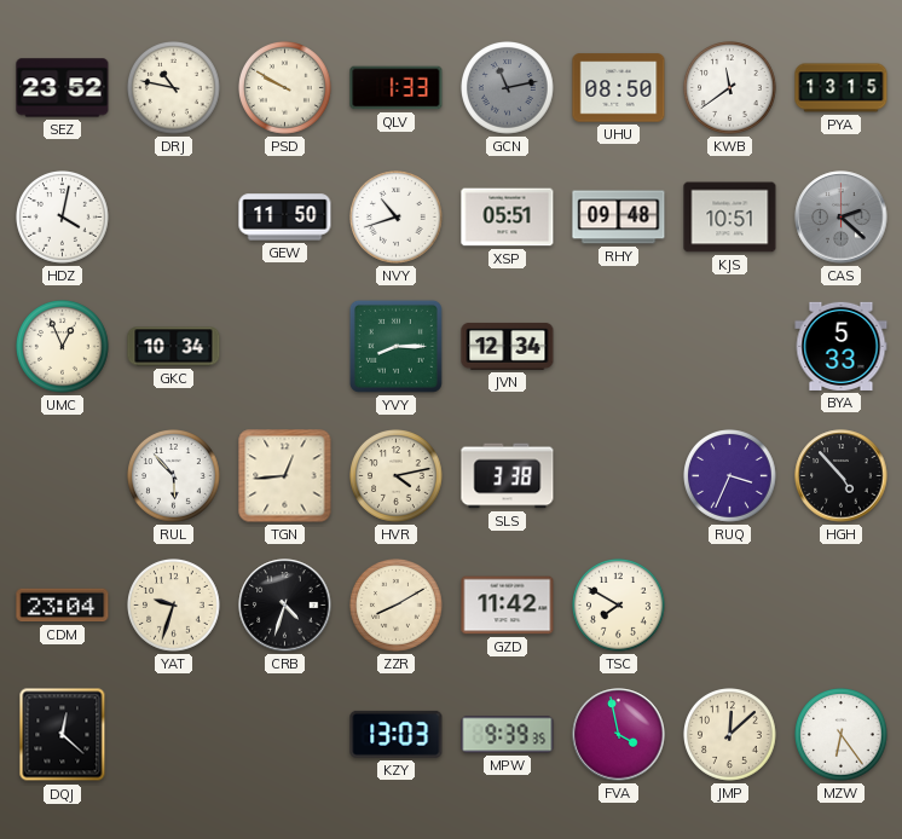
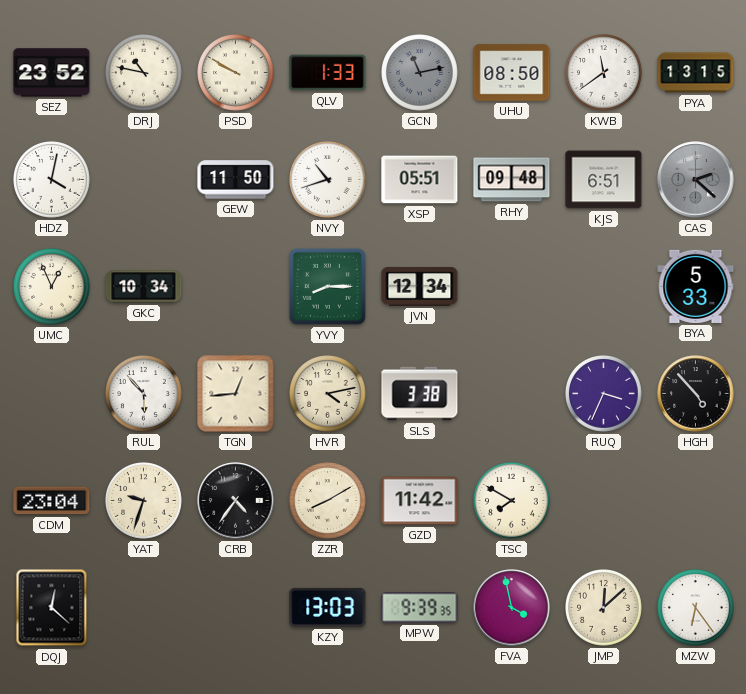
KJS: 10:51 -> 6:51
CRB: 4:33 -> 4:36
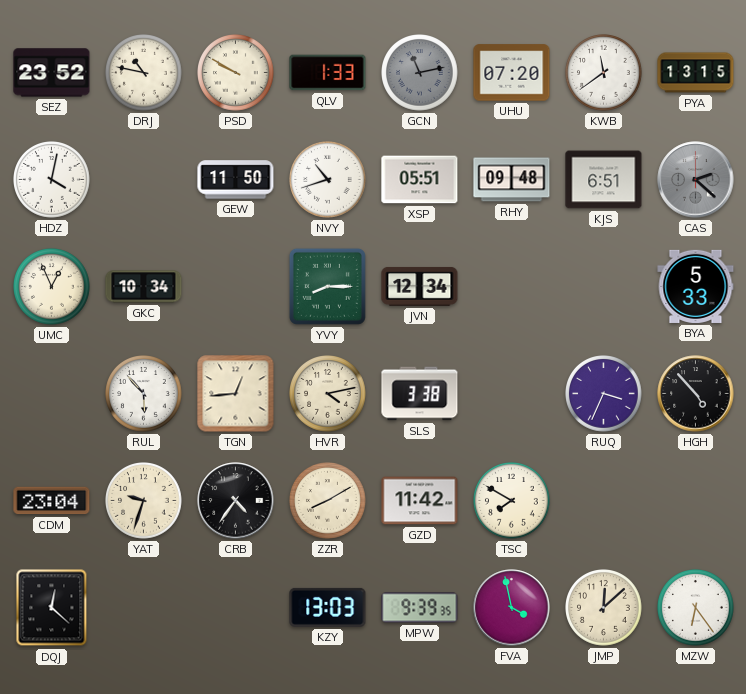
UHU: 08:50 -> 07:20
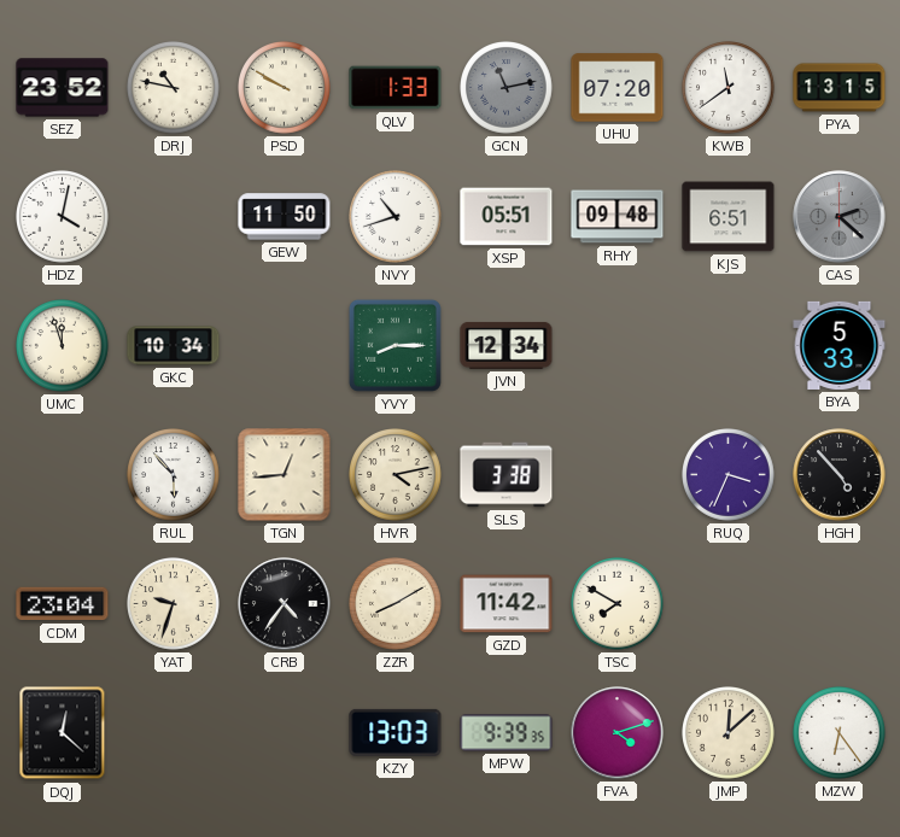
UMC: 12:56 -> 11:57
FVA: 3:58 -> 4:12
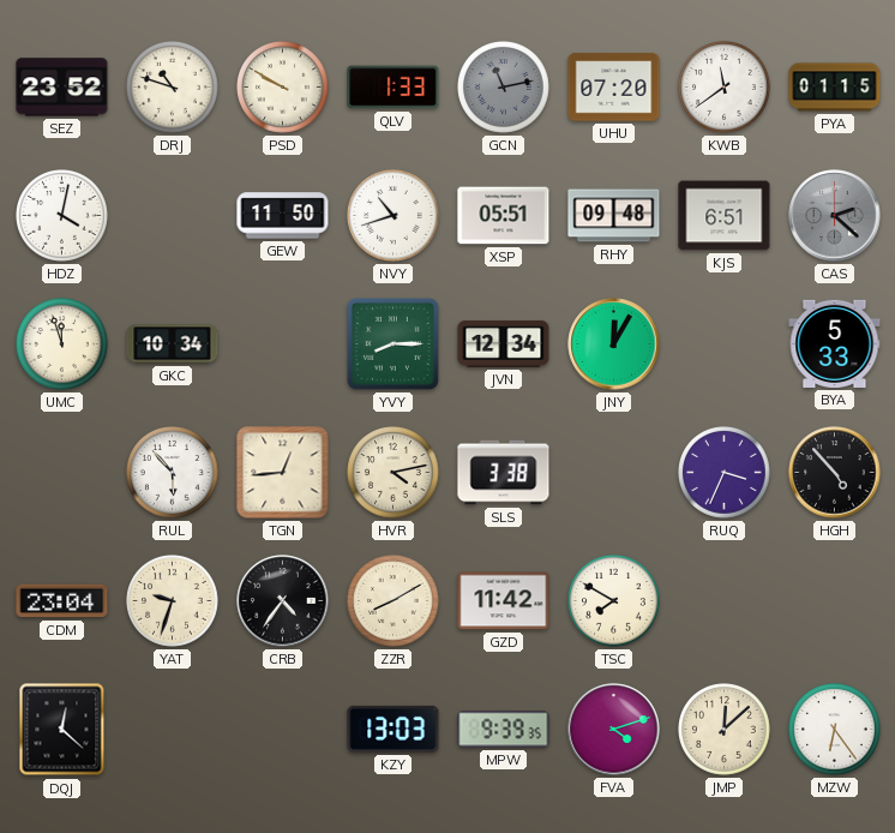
DRJ: 10:47 -> 10:48
PYA: 13:15 -> 01:15
JNY: none -> 12:05
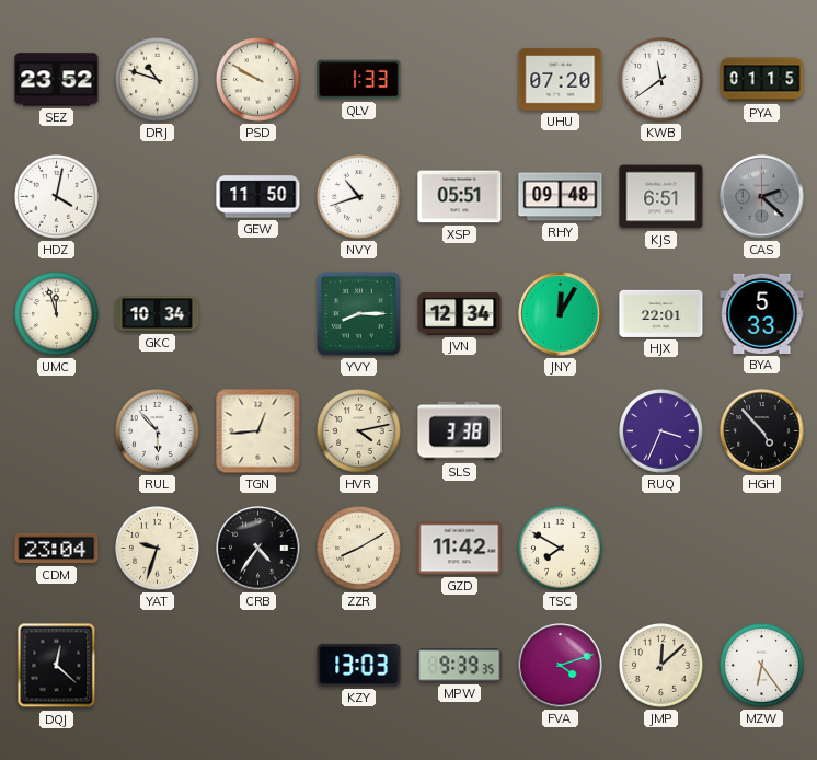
GCN: 11:13 -> none
HJX: none -> 22:01
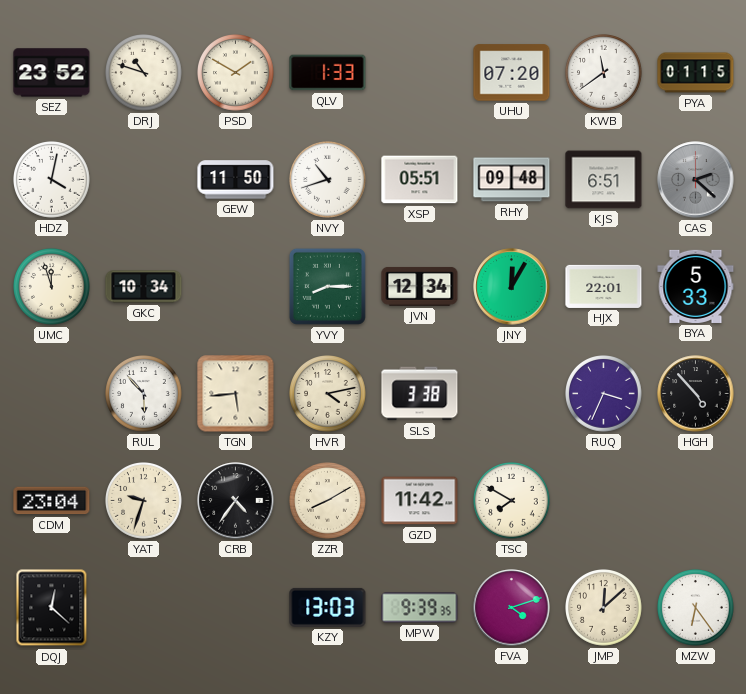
PSD: 9:50 -> 1:50
TGN: 12:44 -> 5:44
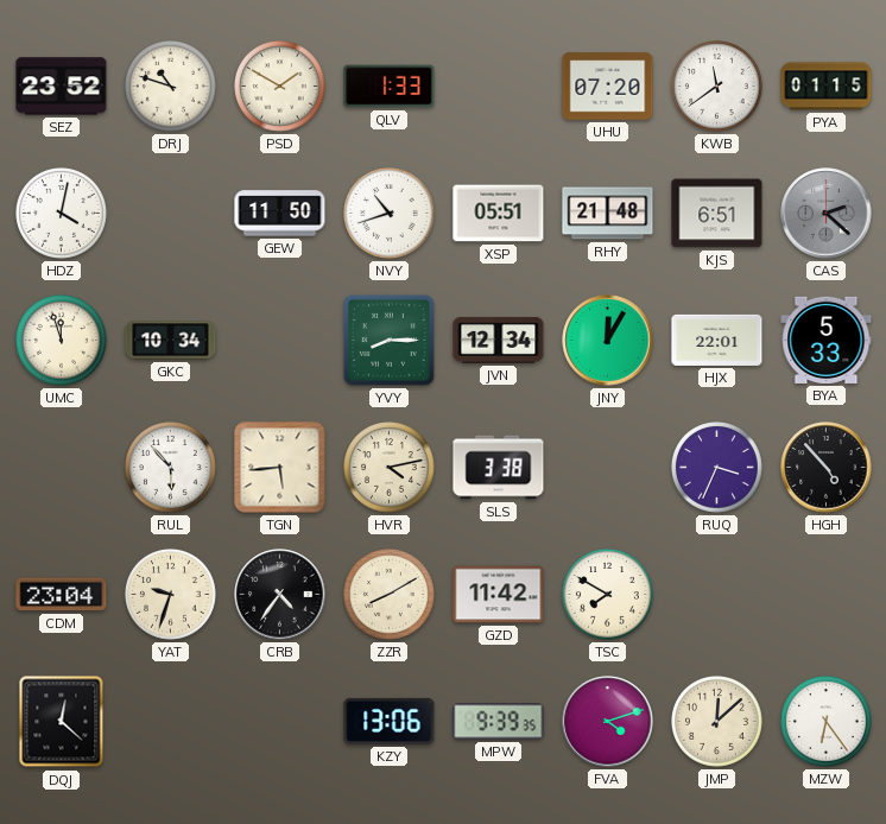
RHY: 09:48 -> 21:48
KZY: 13:03 -> 13:06
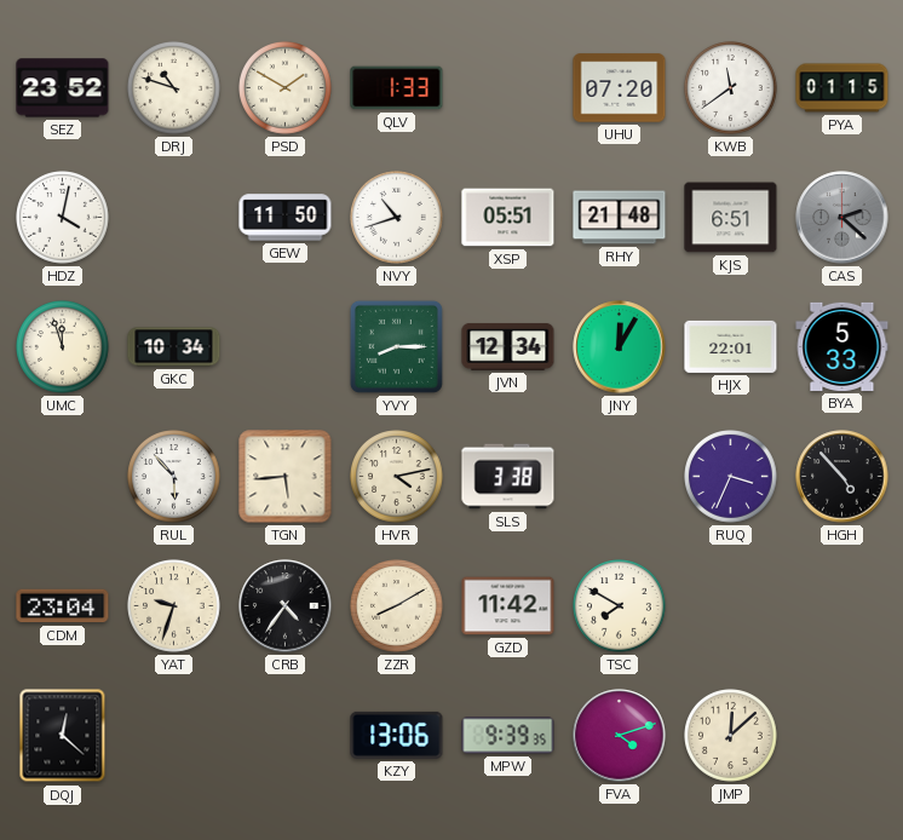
MZW: 6:24 -> none
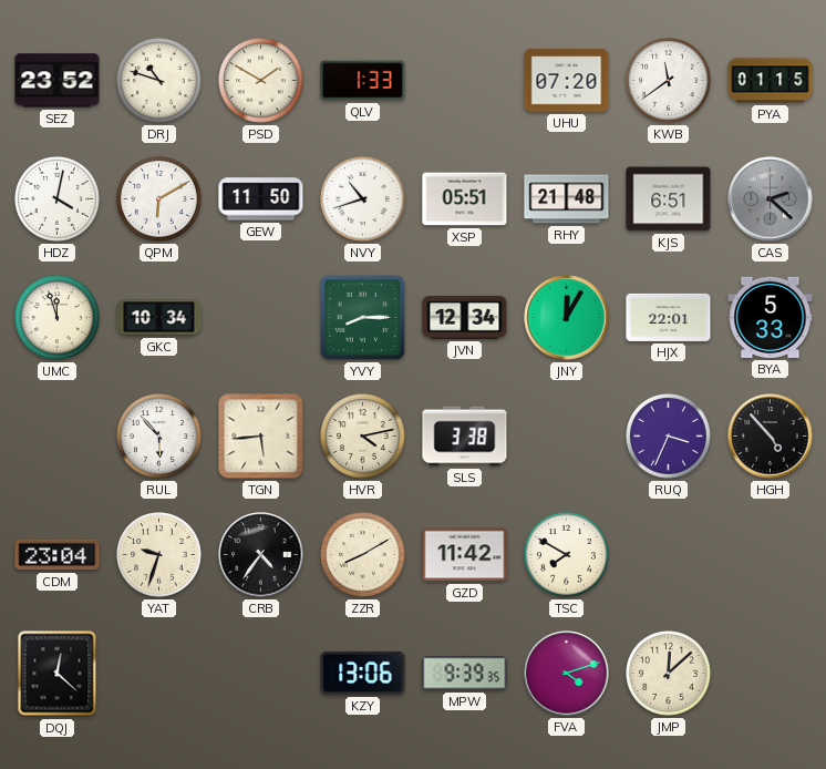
QPM: none -> 6:10
